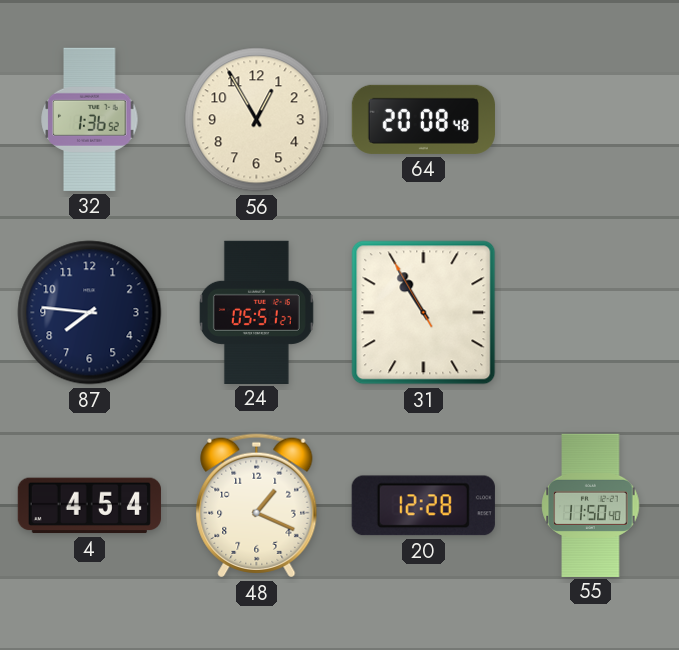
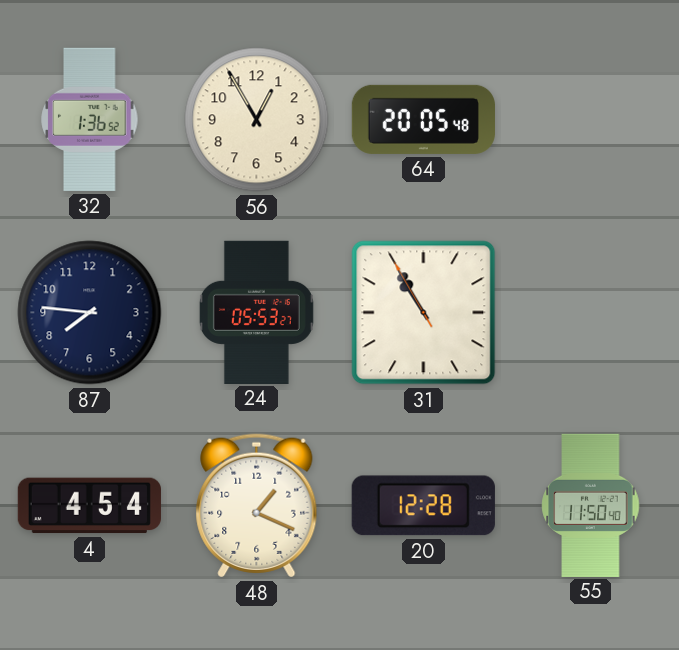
64: 20:08 -> 20:05
24: 05:51 -> 05:53
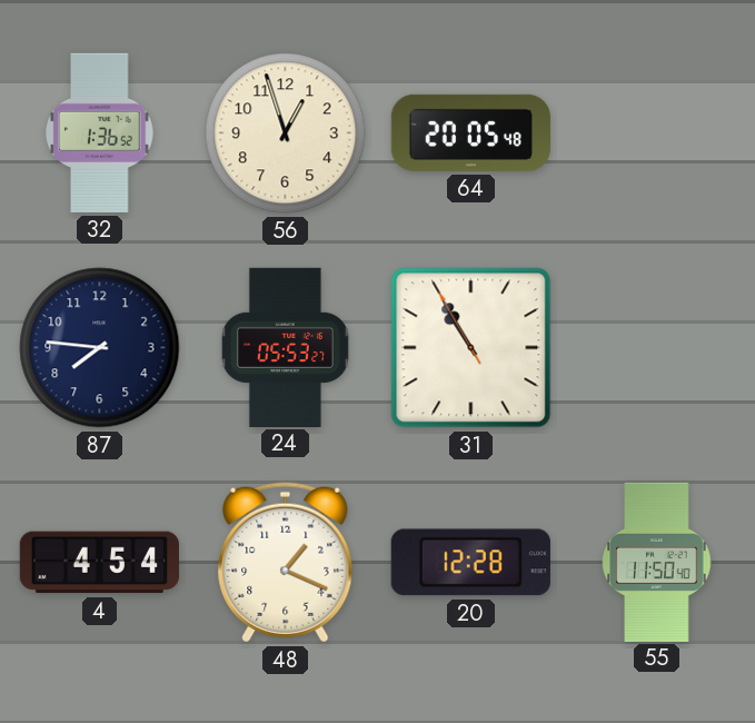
56: 12:55 -> 12:57
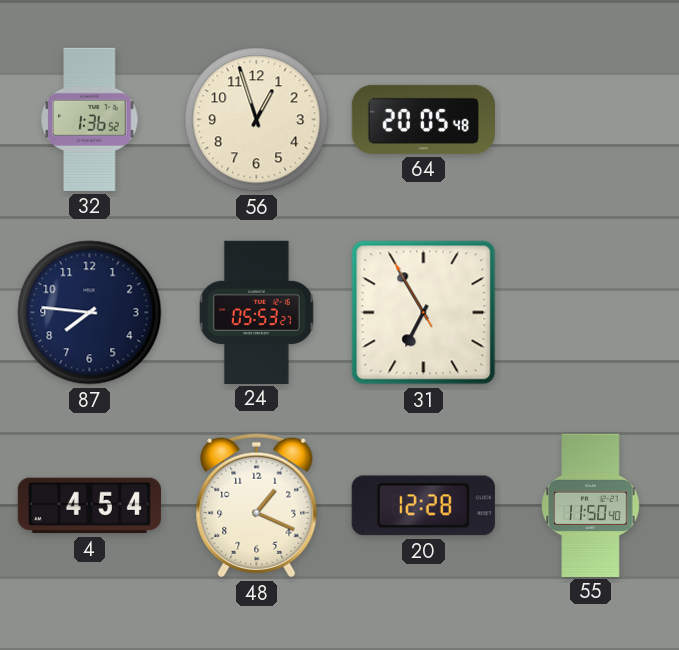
31: 10:54 -> 6:54
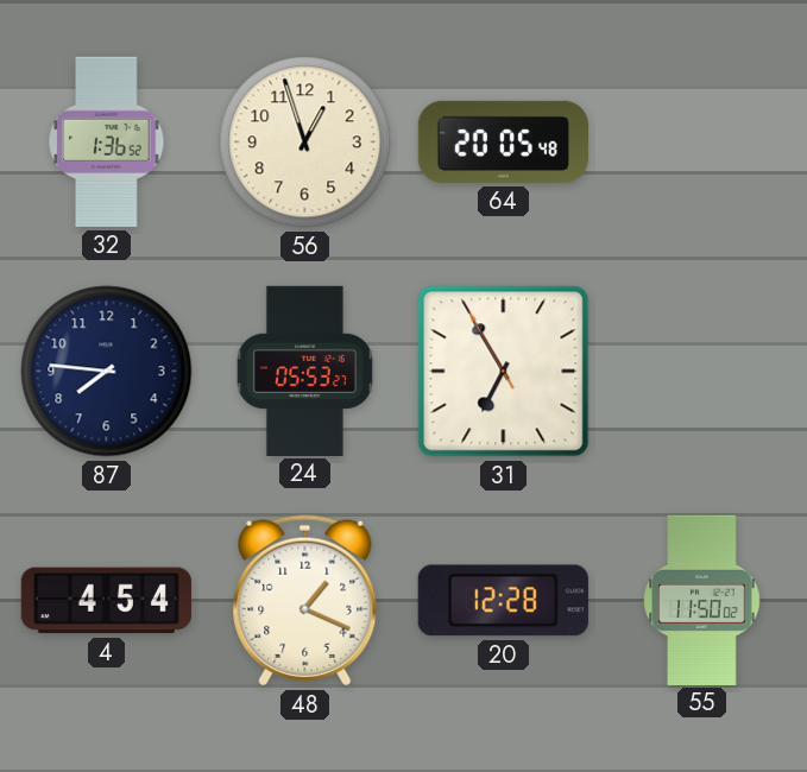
55: 11:50:40 -> 11:50:02
